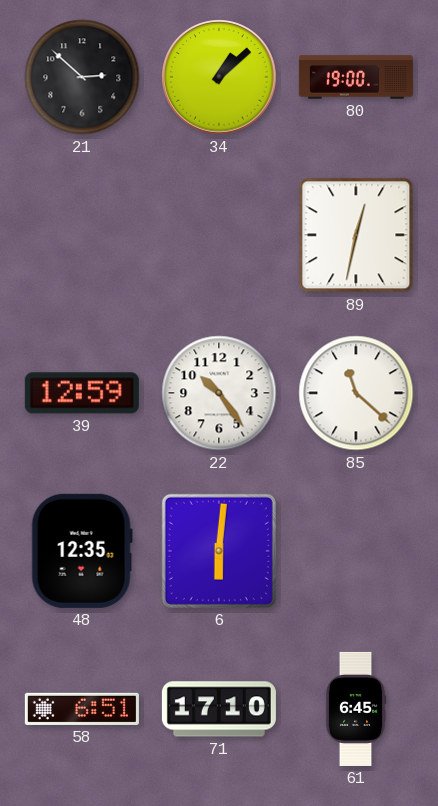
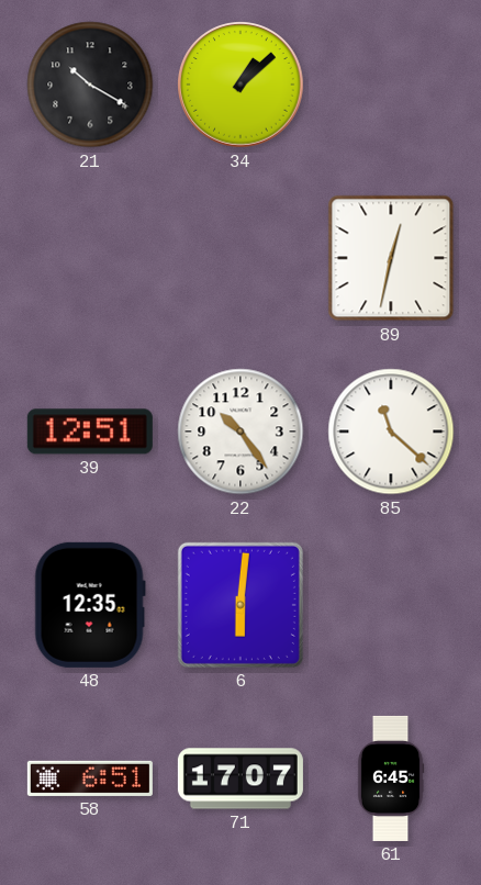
21: 2:52 -> 10:20
80: 19:00 -> none
39: 12:59 -> 12:51
71: 17:10 -> 17:07
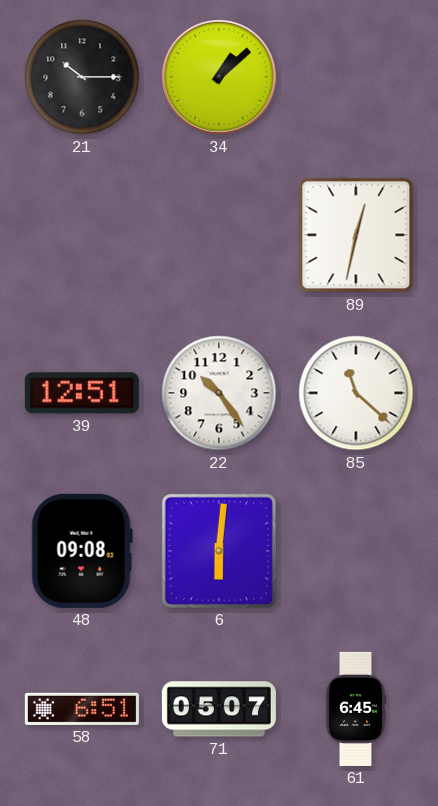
21: 10:20 -> 10:15
48: 12:35 -> 09:08
71: 17:07 -> 05:07
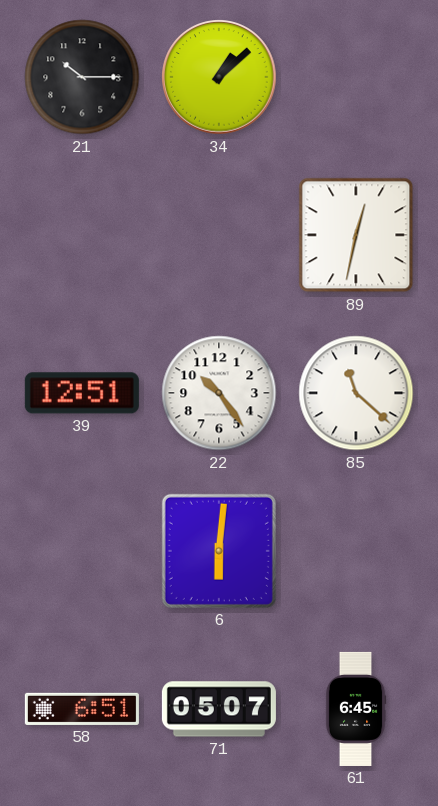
48: 09:08 -> none
